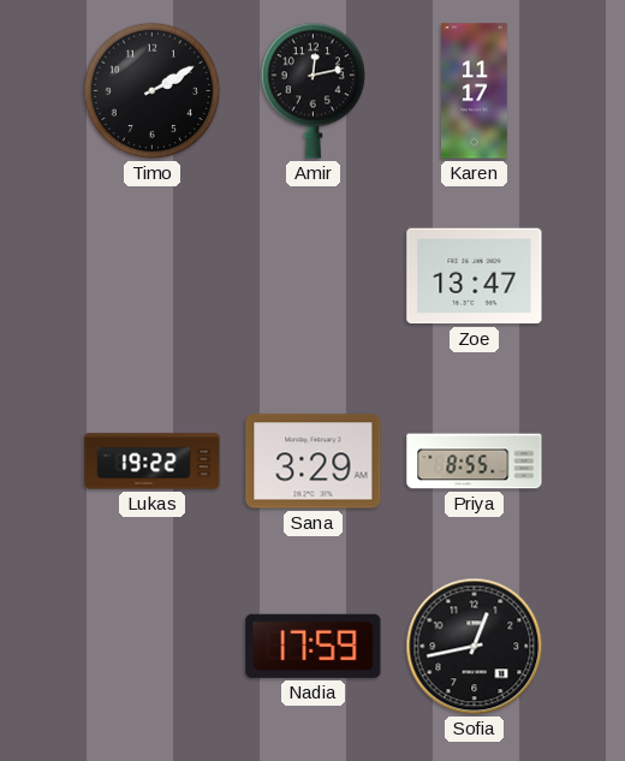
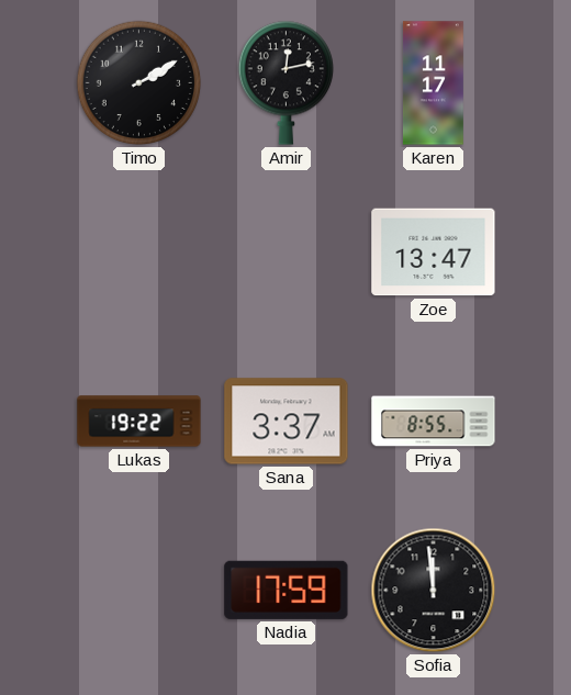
Sana: 3:29 -> 3:37
Sofia: 12:43 -> 11:59
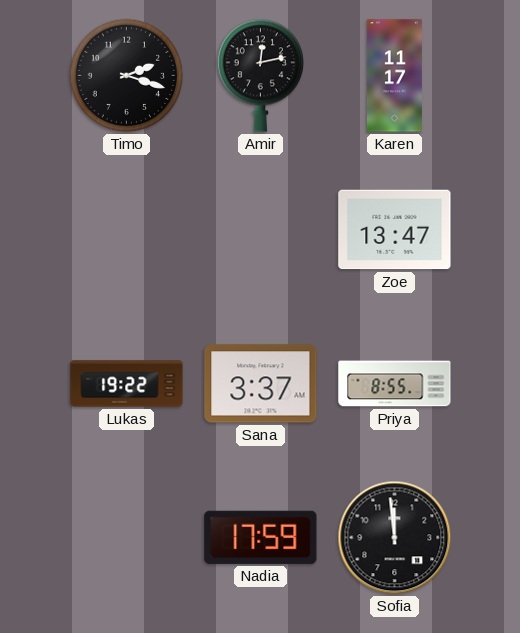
Timo: 2:10 -> 2:18
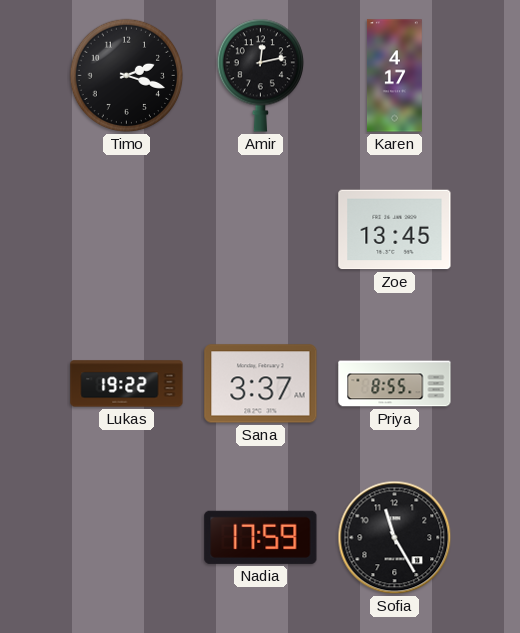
Karen: 11:17 -> 4:17
Zoe: 13:47 -> 13:45
Sofia: 11:59 -> 11:25
